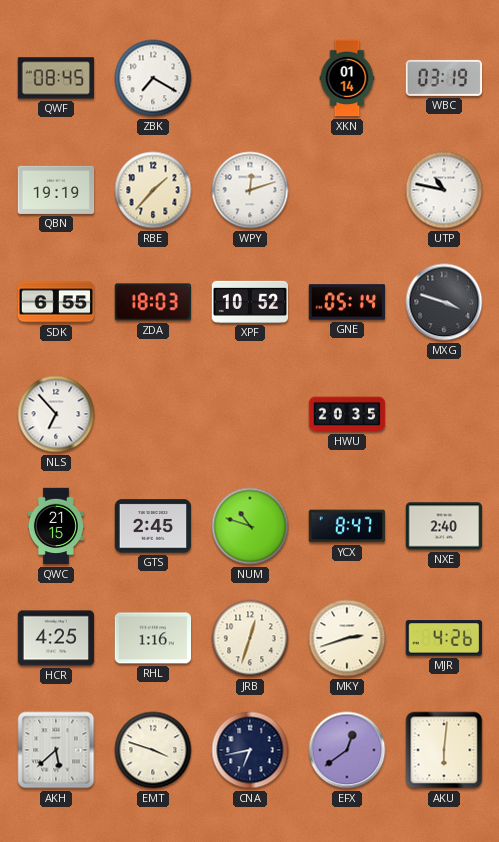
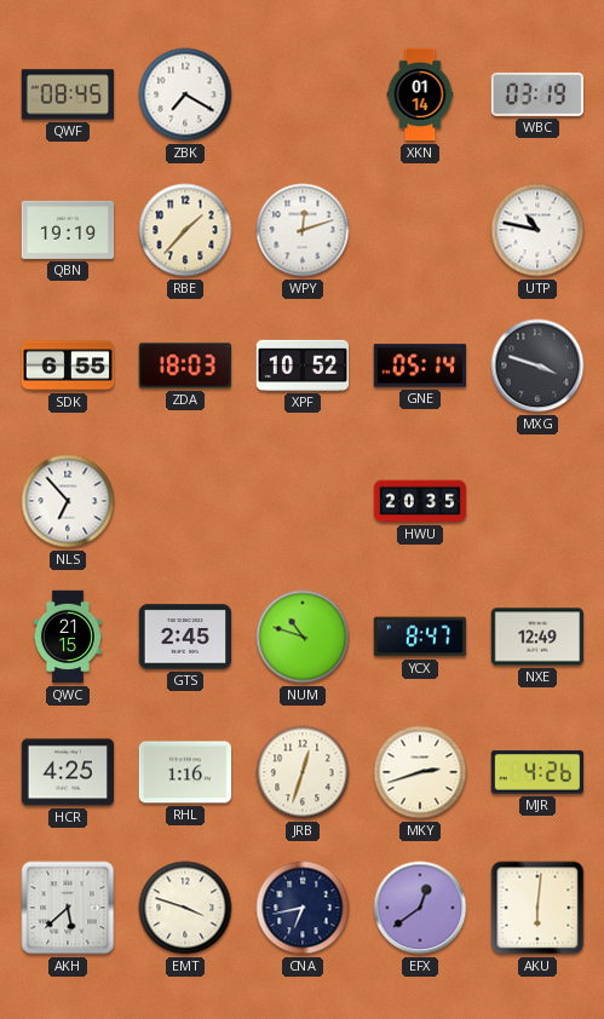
NXE: 2:40 -> 12:49
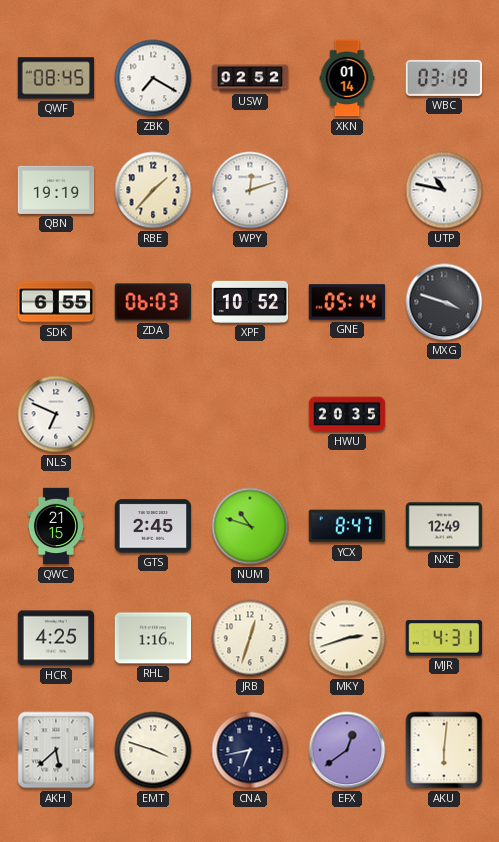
USW: none -> 02:52
ZDA: 18:03 -> 06:03
NLS: 6:53 -> 6:49
MJR: 4:26 -> 4:31
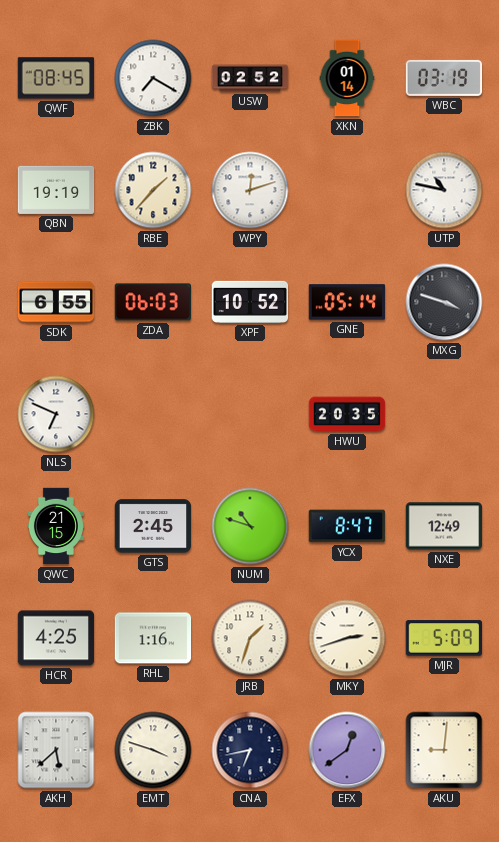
JRB: 12:33 -> 1:33
MJR: 4:31 -> 5:09
AKU: 6:01 -> 9:01
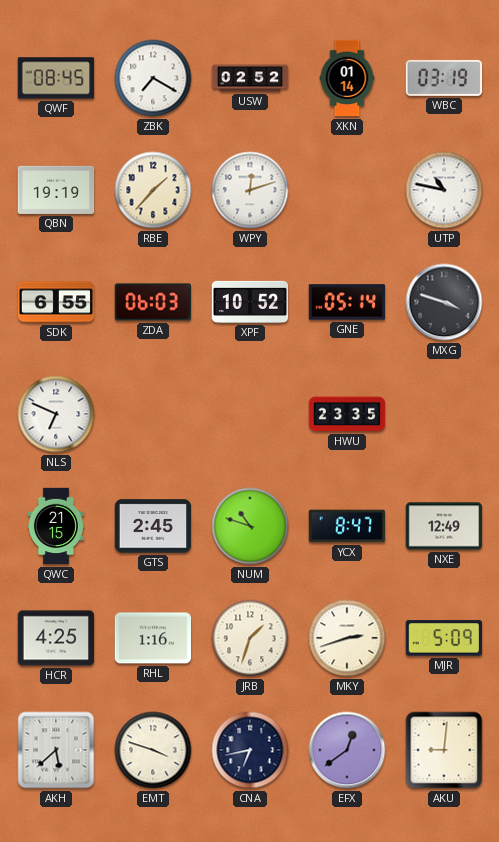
HWU: 20:35 -> 23:35
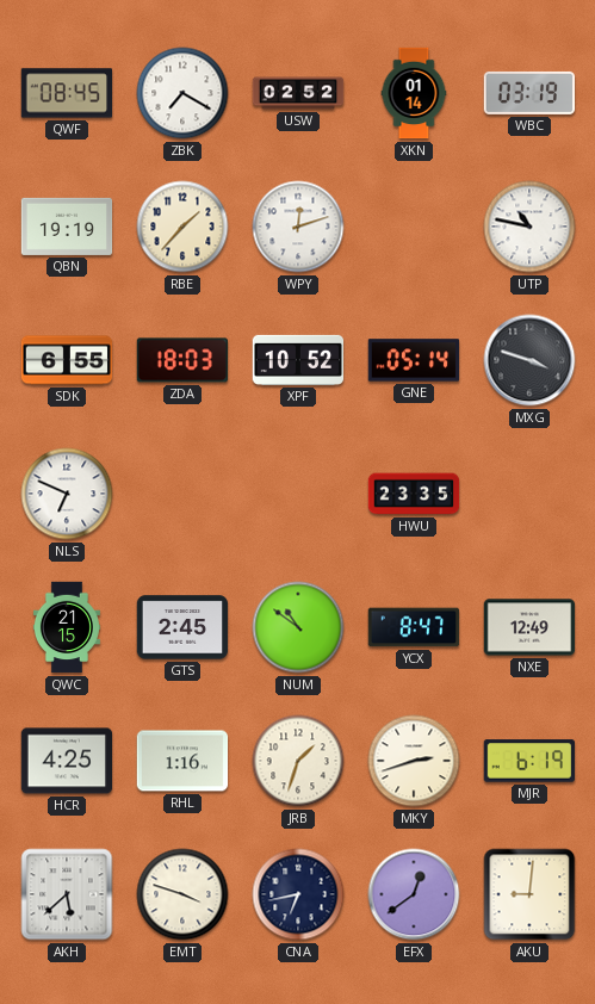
ZDA: 06:03 -> 18:03
NUM: 10:48 -> 10:51
MJR: 5:09 -> 6:19
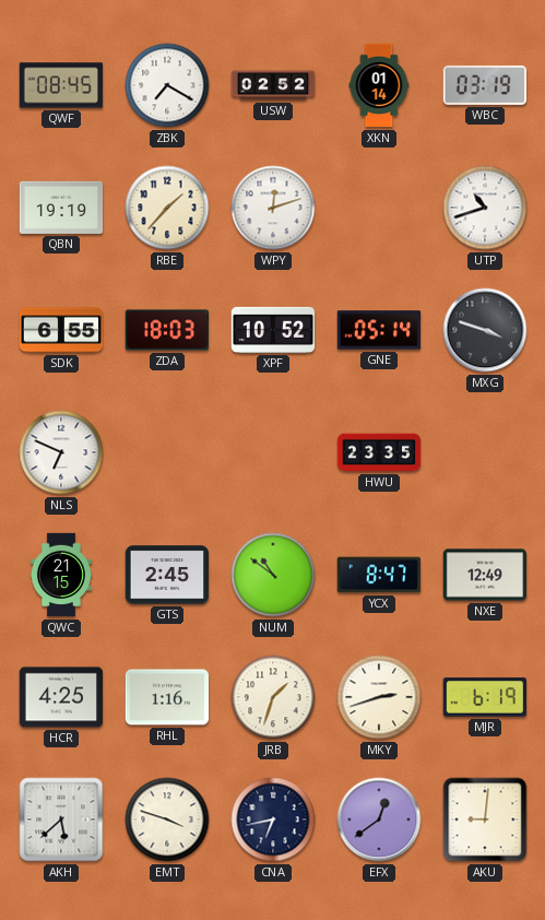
UTP: 10:47 -> 10:42
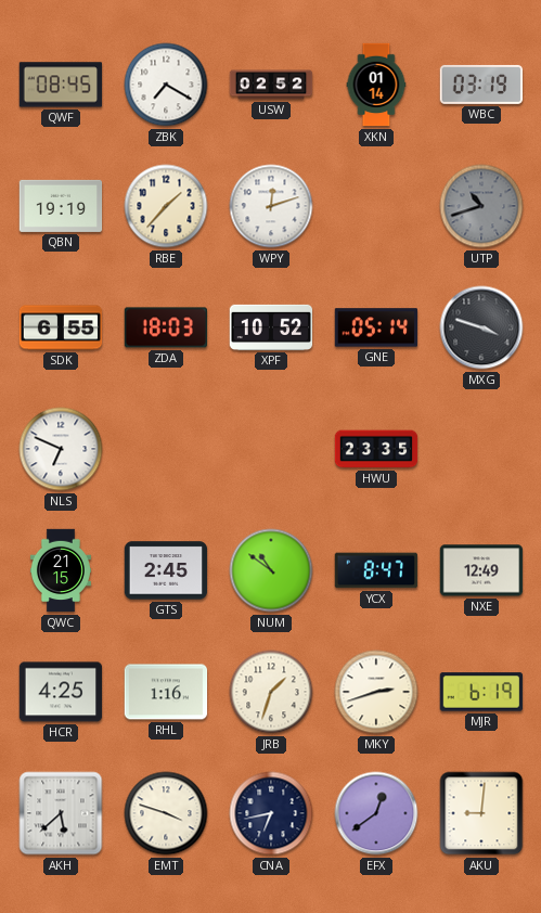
UTP dial: white -> grey
